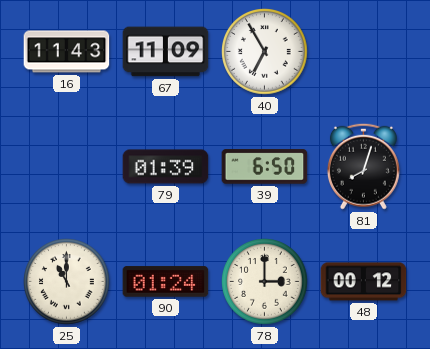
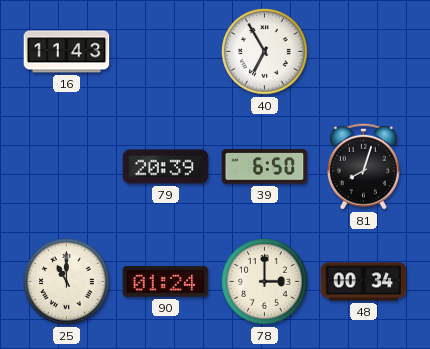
67: 11:09 -> none
79: 01:39 -> 20:39
48: 00:12 -> 00:34
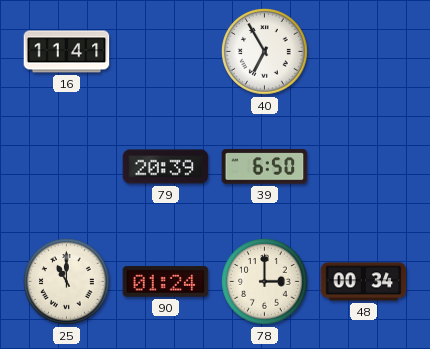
16: 11:43 -> 11:41
81: 8:03 -> none
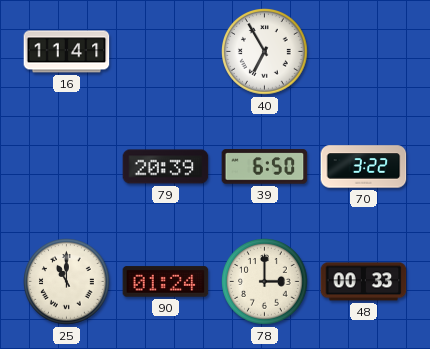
70: none -> 3:22
48: 00:34 -> 00:33
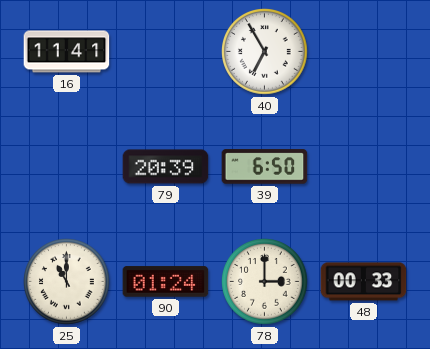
70: 3:22 -> none
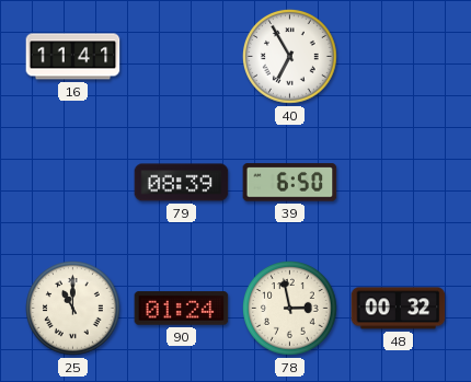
79: 20:39 -> 08:39
78: 3:00 -> 2:58
48: 00:33 -> 00:32
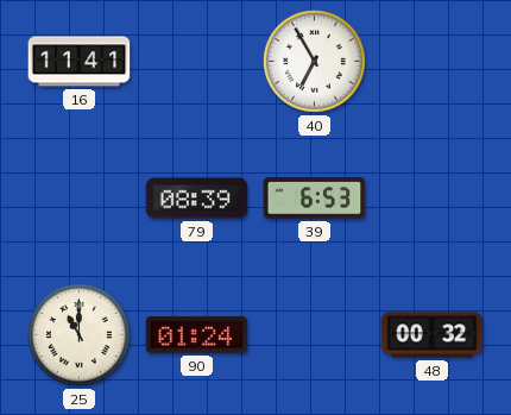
39: 6:50 -> 6:53
78: 2:58 -> none
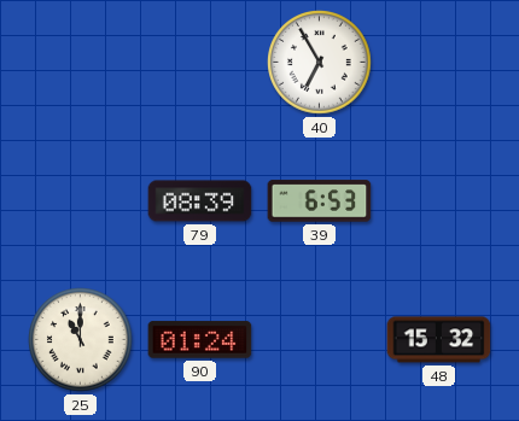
16: 11:41 -> none
48: 00:32 -> 15:32
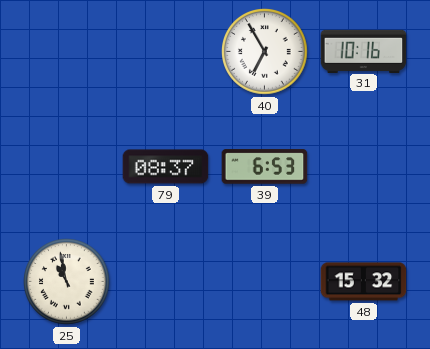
31: none -> 10:16
79: 08:39 -> 08:37
25: 11:00 -> 10:58
90: 01:24 -> none
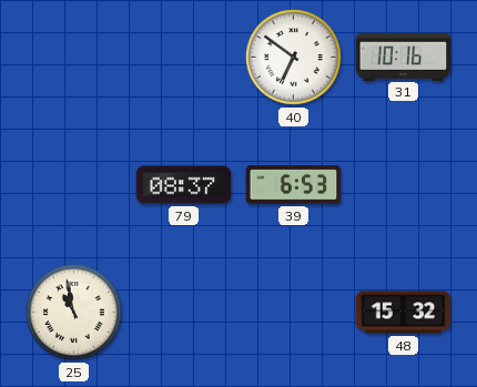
40: 6:55 -> 6:51
